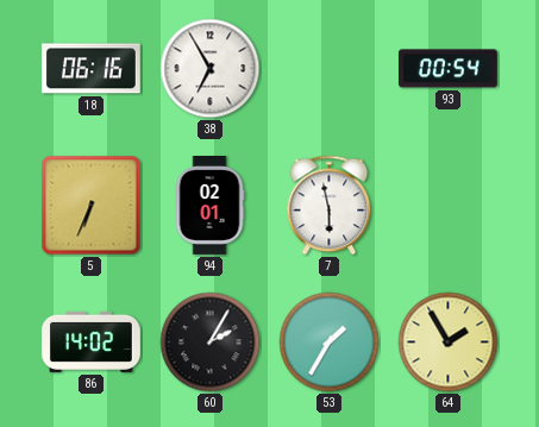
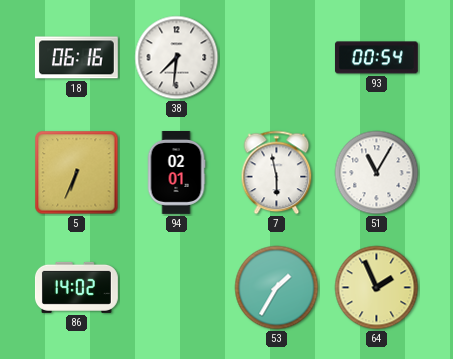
38: 6:55 -> 7:31
51: none -> 11:05
60: 2:05 -> none
64: 1:55 -> 1:56
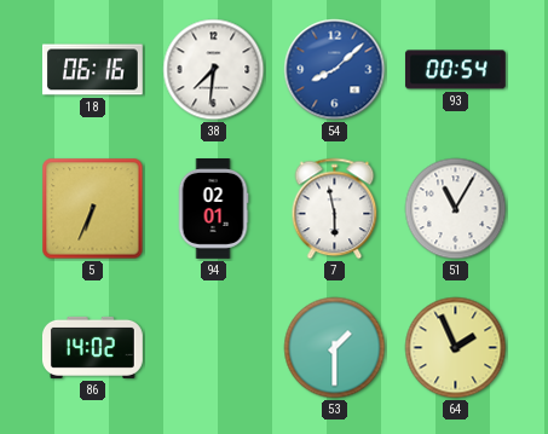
54: none -> 8:08
53: 1:35 -> 1:30
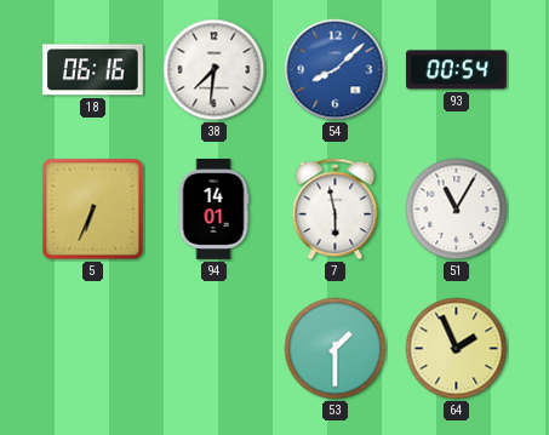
94: 02:01 -> 14:01
86: 14:02 -> none
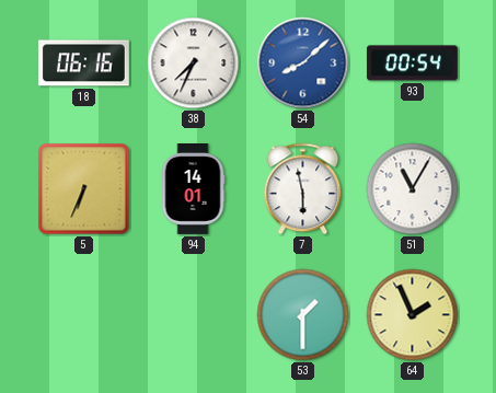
38: 7:31 -> 7:34
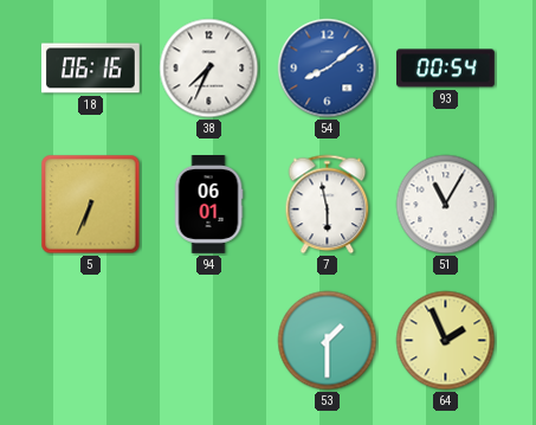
54: 8:08 -> 8:09
94: 14:01 -> 06:01
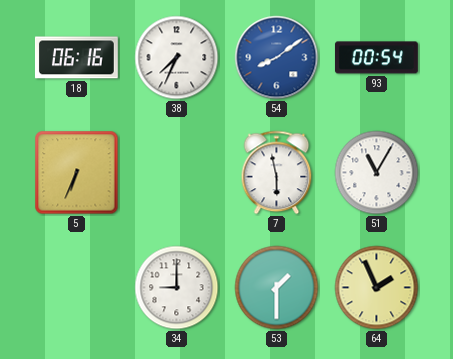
94: 06:01 -> none
34: none -> 9:00
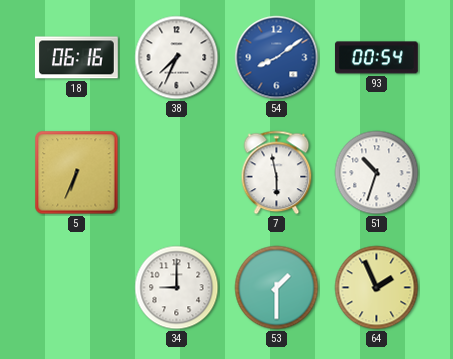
51: 11:05 -> 10:33
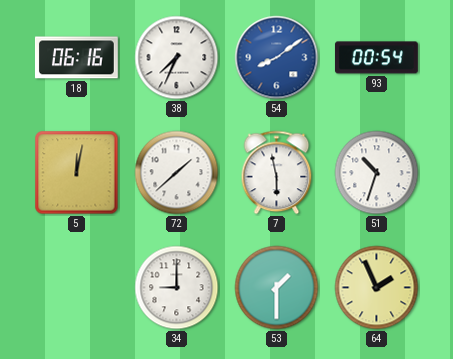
5: 6:34 -> 12:02
72: none -> 1:38
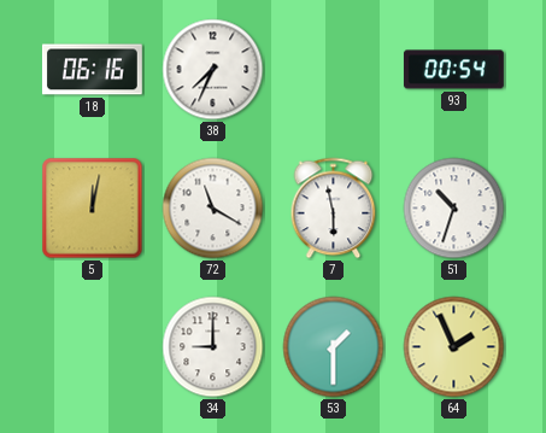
54: 8:09 -> none
72: 1:38 -> 11:20
